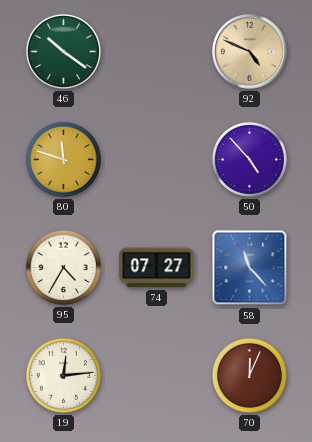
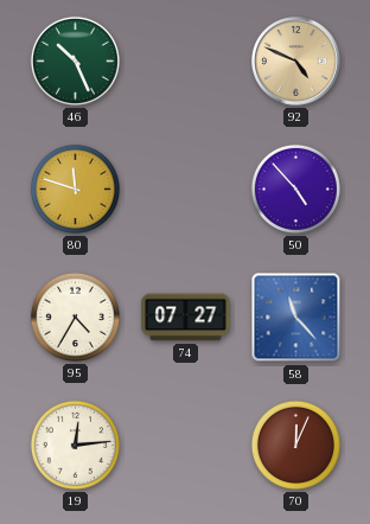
46: 10:21 -> 10:26
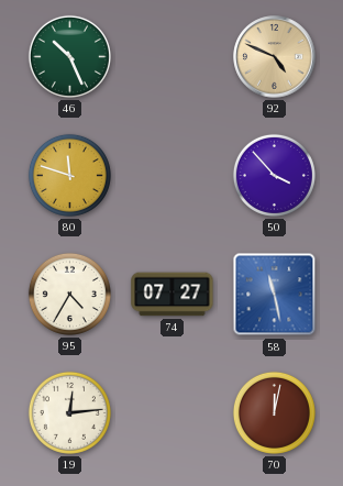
50: 4:53 -> 3:53
58: 11:23 -> 11:28
70: 12:04 -> 12:02
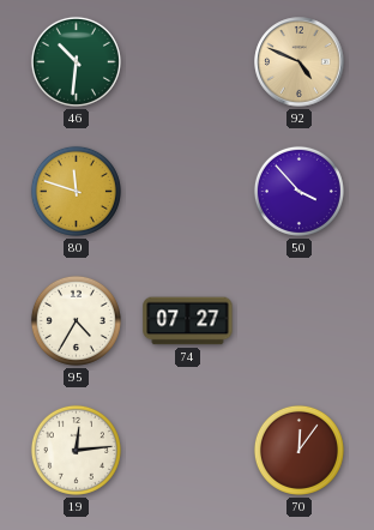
46: 10:26 -> 10:31
58: 11:28 -> none
70: 12:02 -> 12:06
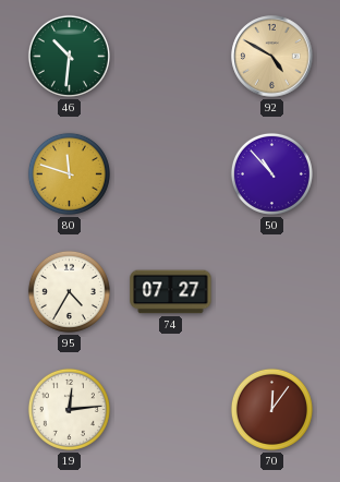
92: 4:49 -> 4:50
50: 3:53 -> 10:53
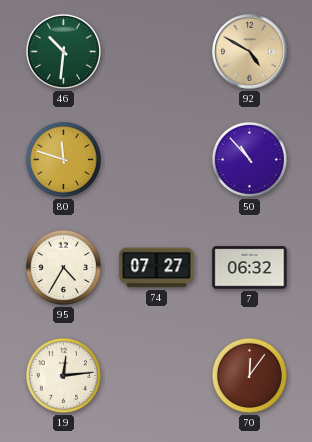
7: none -> 06:32
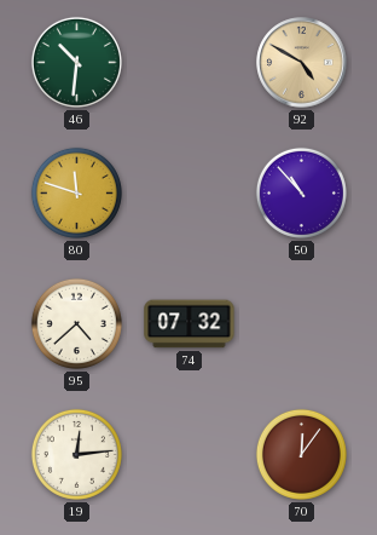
95: 4:35 -> 4:38
74: 07:27 -> 07:32
7: 06:32 -> none
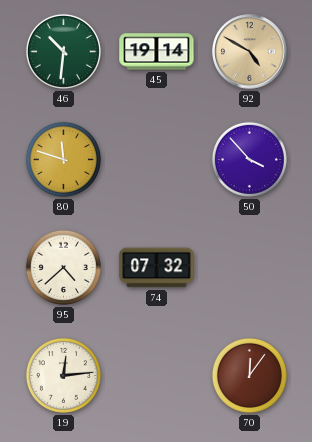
45: none -> 19:14
50: 10:53 -> 3:53
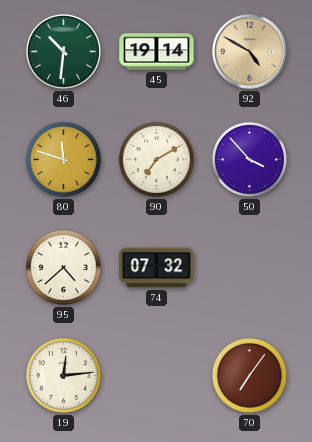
90: none -> 7:10
70: 12:06 -> 7:06
